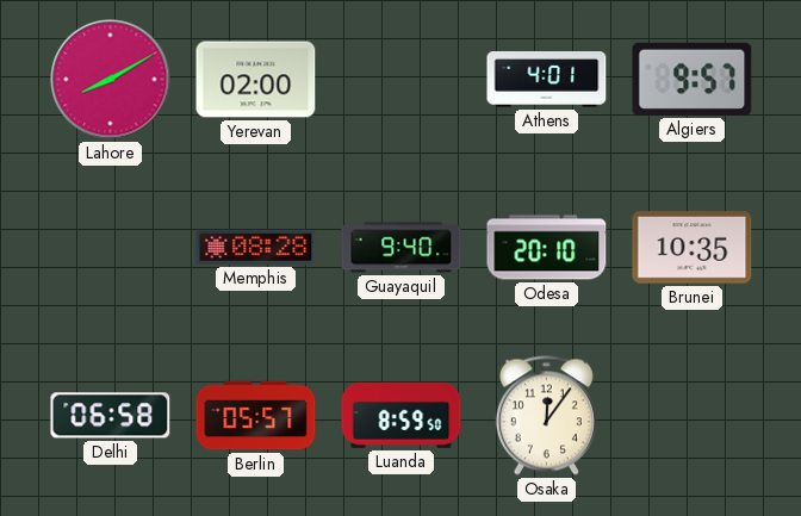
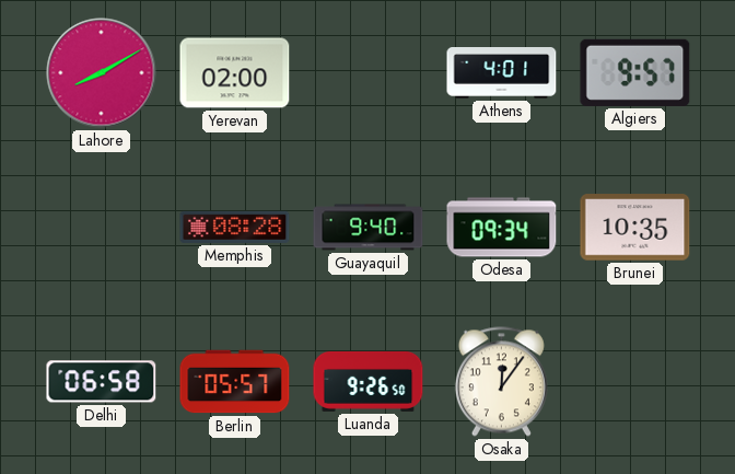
Odesa: 20:10 -> 09:34
Luanda: 8:59 -> 9:26
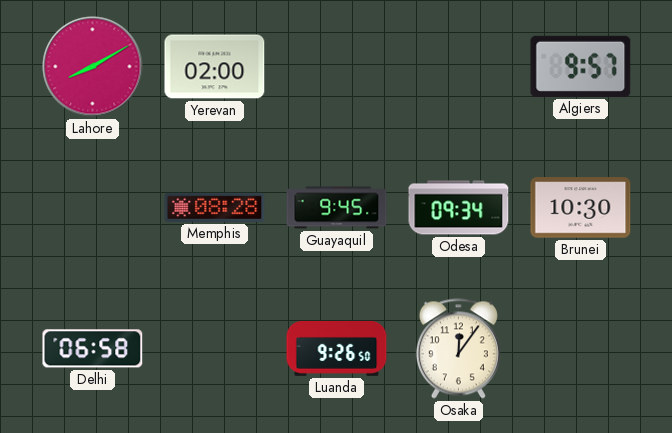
Athens: 4:01 -> none
Guayaquil: 9:40 -> 9:45
Brunei: 10:35 -> 10:30
Berlin: 05:57 -> none
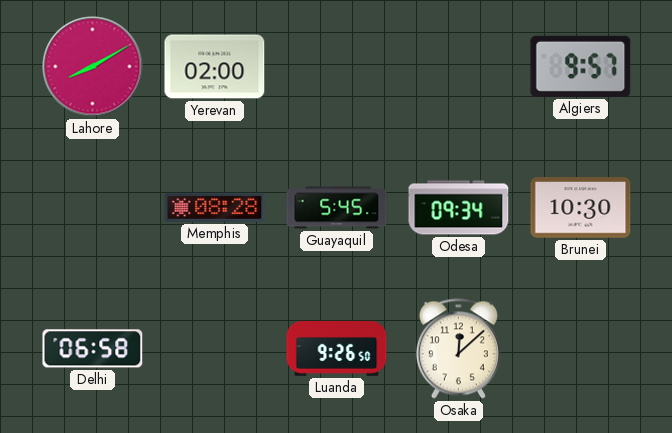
Guayaquil: 9:45 -> 5:45
Osaka: 12:06 -> 12:08
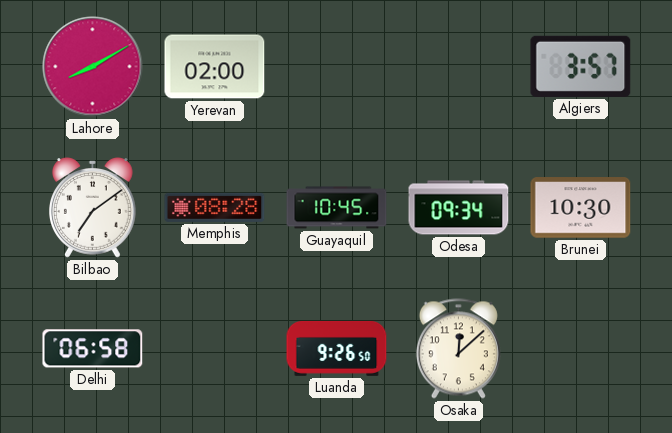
Algiers: 9:57 -> 3:57
Bilbao: none -> 7:09
Guayaquil: 5:45 -> 10:45
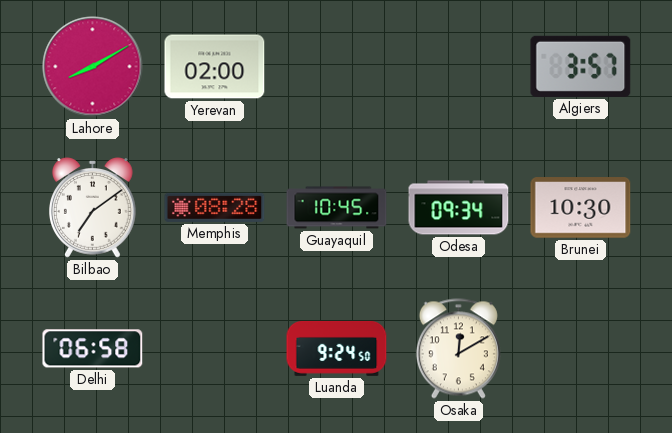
Luanda: 9:26 -> 9:24
Osaka: 12:08 -> 12:10
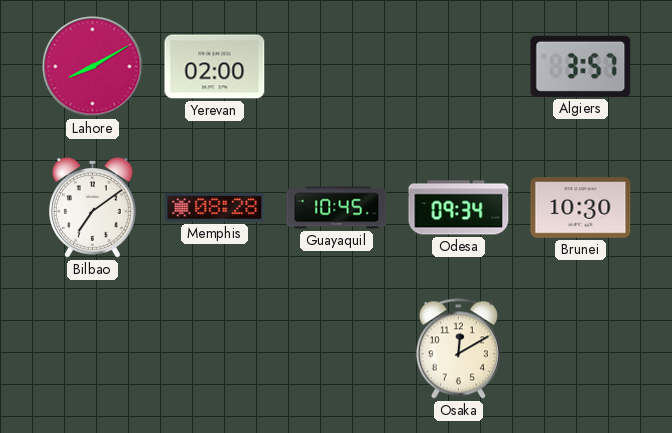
Delhi: 06:58 -> none
Luanda: 9:24 -> none
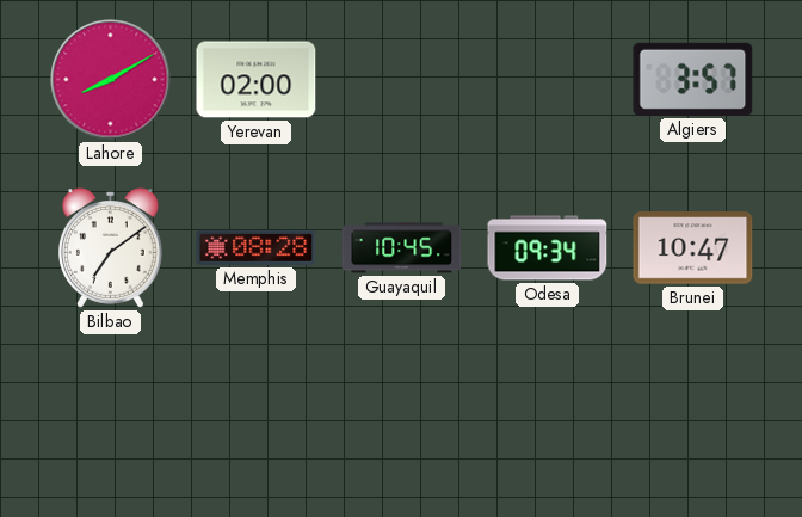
Brunei: 10:30 -> 10:47
Osaka: 12:10 -> none
